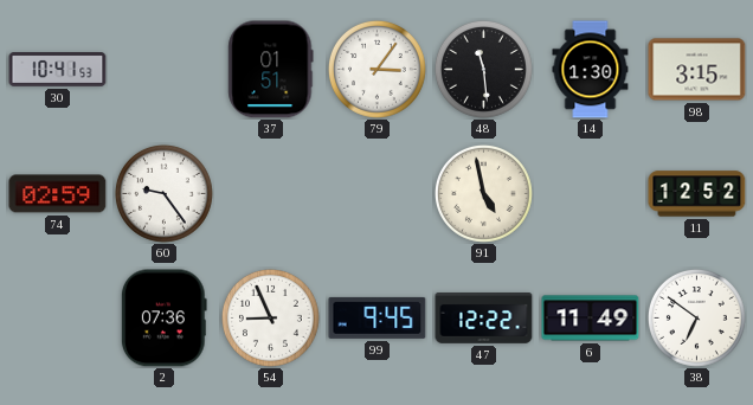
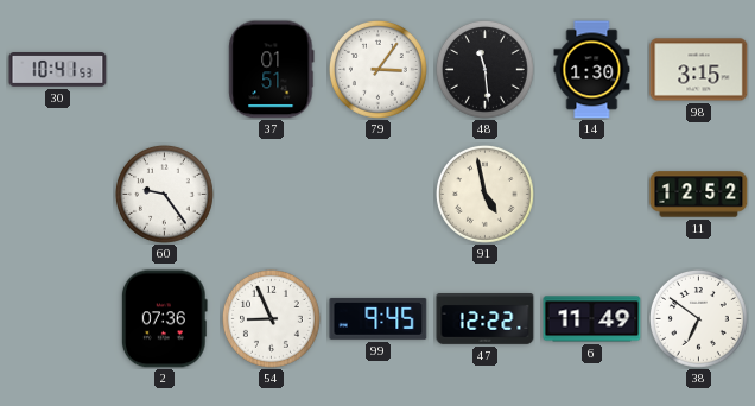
74: 02:59 -> none
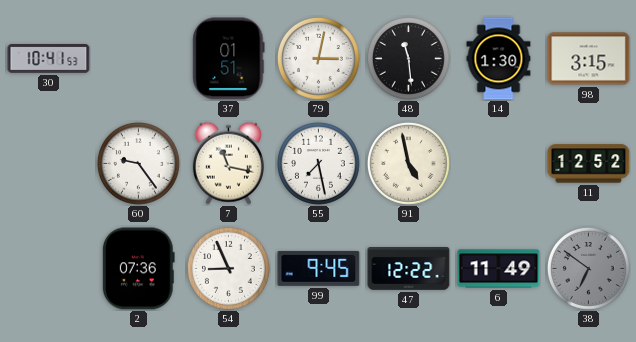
79: 3:06 -> 3:02
7: none -> 11:17
55: none -> 7:28
38 dial: white -> grey
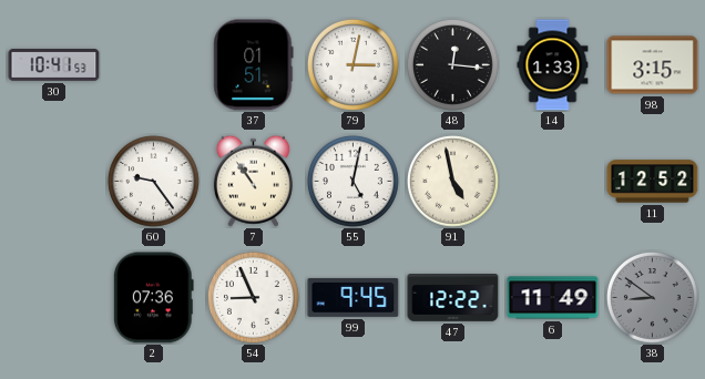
48: 11:29 -> 12:16
14: 1:30 -> 1:33
7: 11:17 -> 10:54
55: 7:28 -> 5:02
38: 6:51 -> 8:51
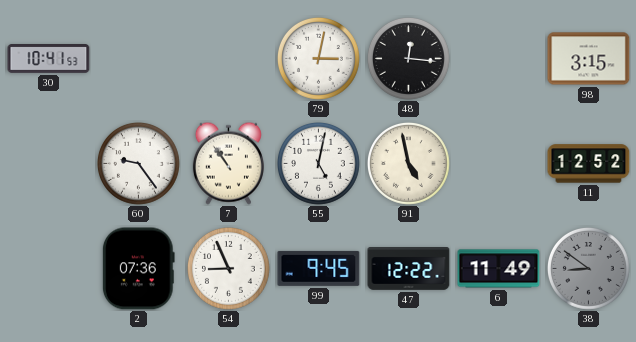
37: 01:51 -> none
14: 1:33 -> none
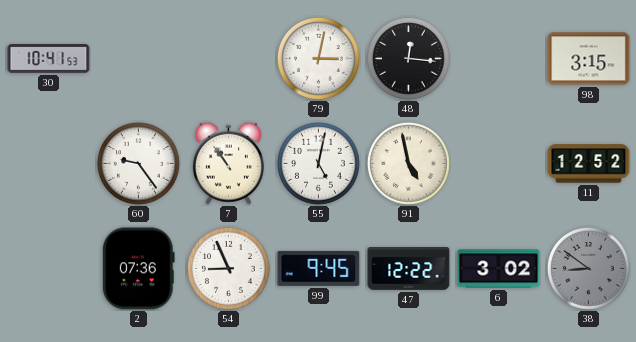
6: 11:49 -> 3:02
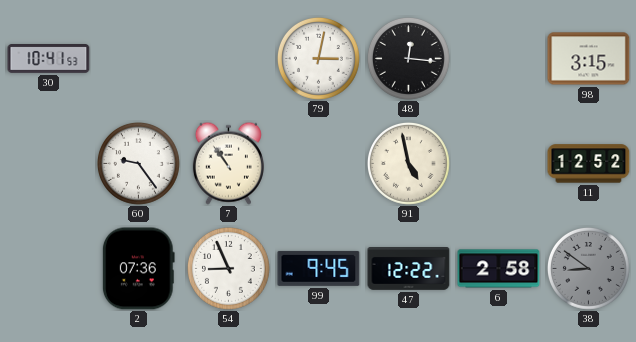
55: 5:02 -> none
6: 3:02 -> 2:58
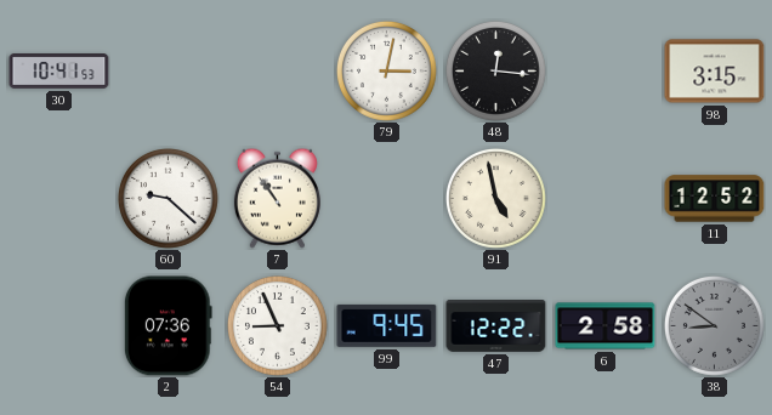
60: 9:24 -> 9:22
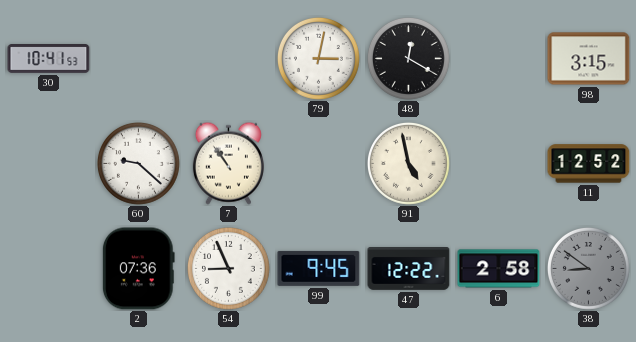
48: 12:16 -> 12:20
